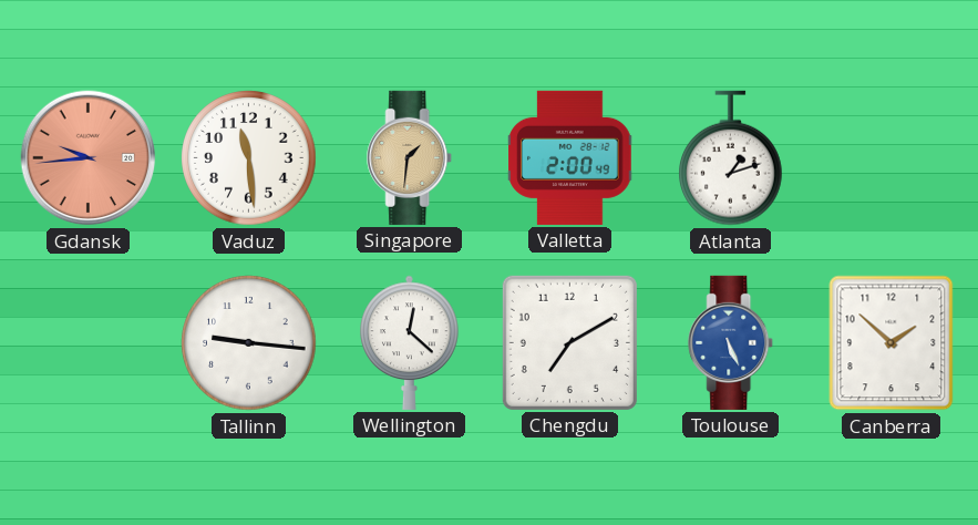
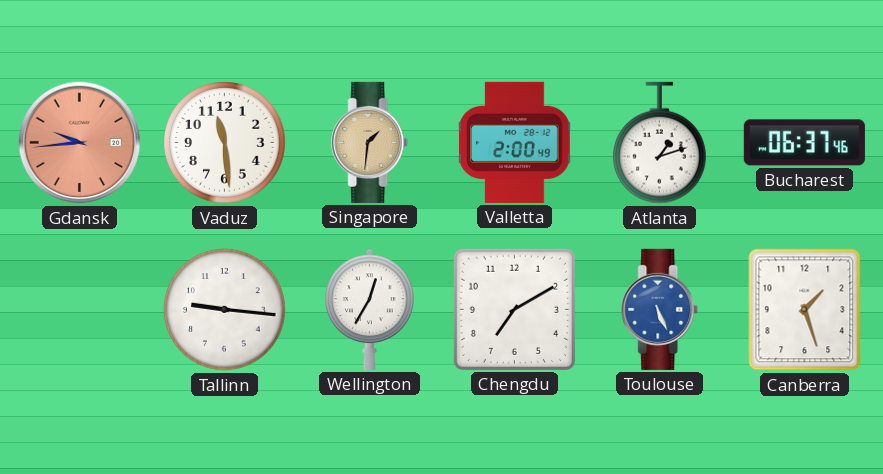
Bucharest: none -> 06:37
Wellington: 12:22 -> 12:35
Canberra: 1:52 -> 1:27
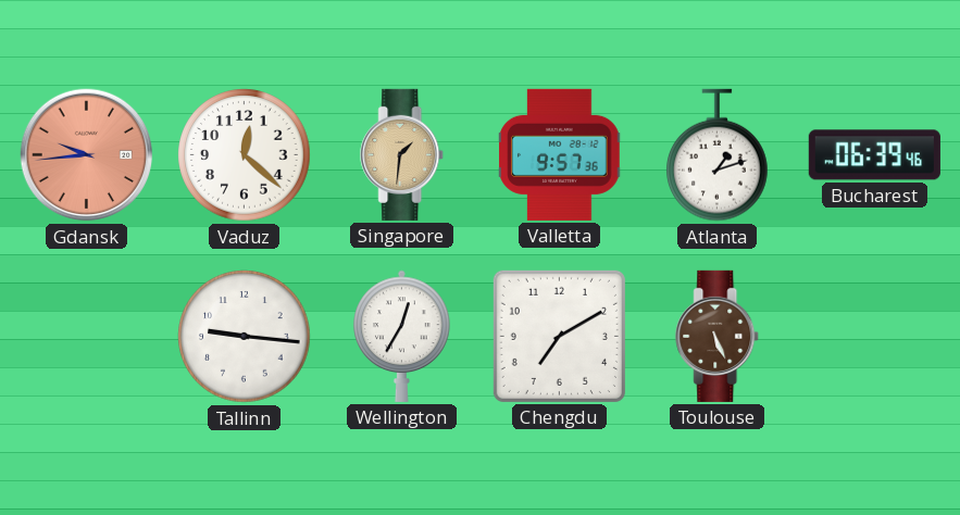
Vaduz: 11:29 -> 12:22
Valletta: 2:00 -> 9:57
Bucharest: 06:37 -> 06:39
Toulouse dial: blue -> brown
Canberra: 1:27 -> none
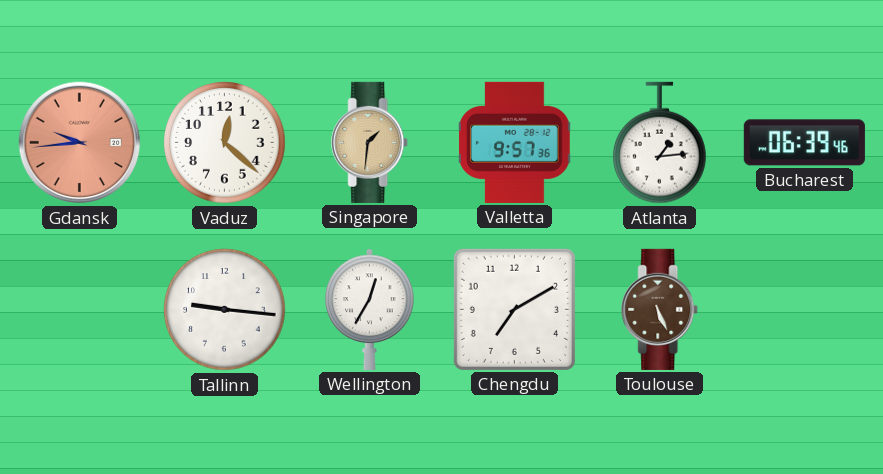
Atlanta: 1:12 -> 1:14
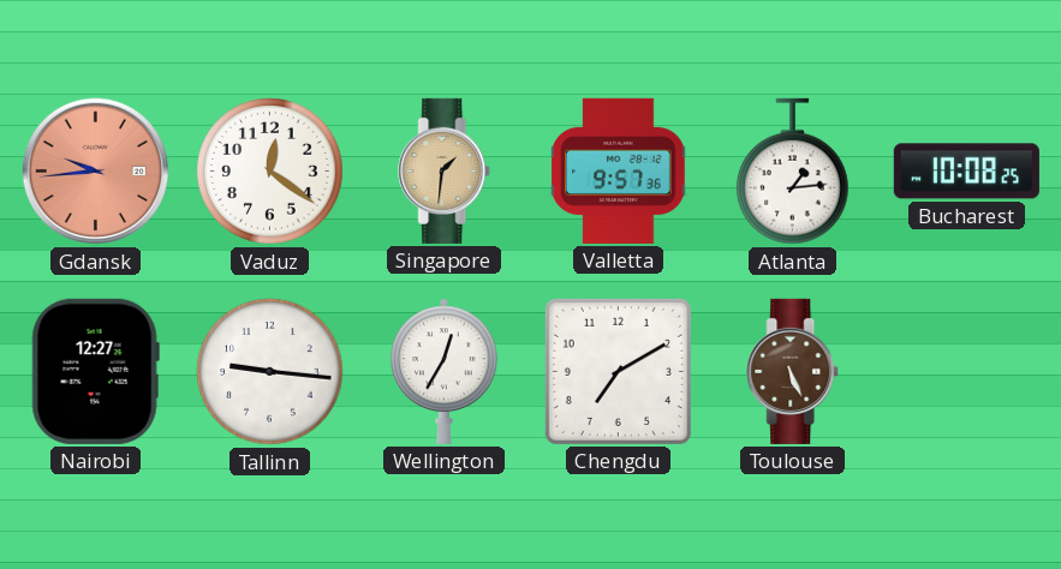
Vaduz: 12:22 -> 12:21
Bucharest: 06:39 -> 10:08
Nairobi: none -> 12:27
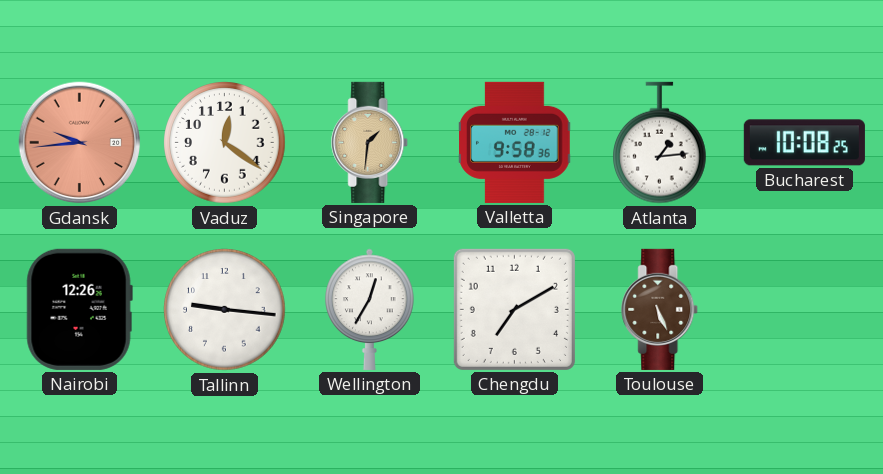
Valletta: 9:57 -> 9:58
Nairobi: 12:27 -> 12:26
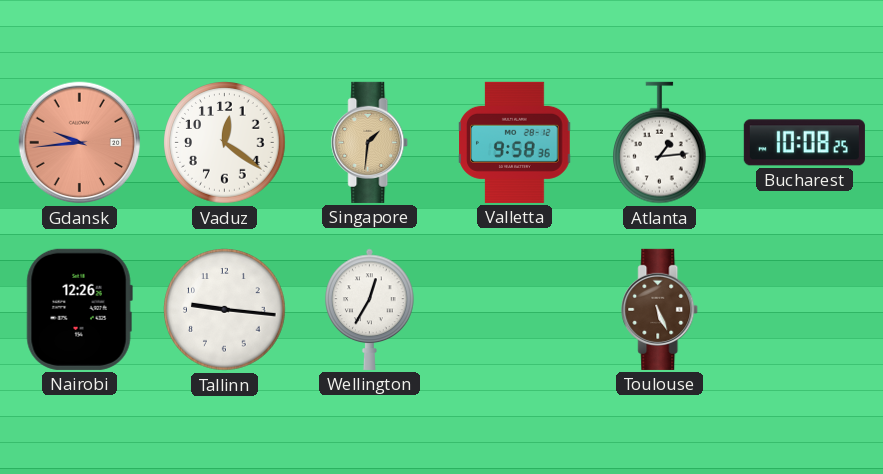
Chengdu: 7:10 -> none
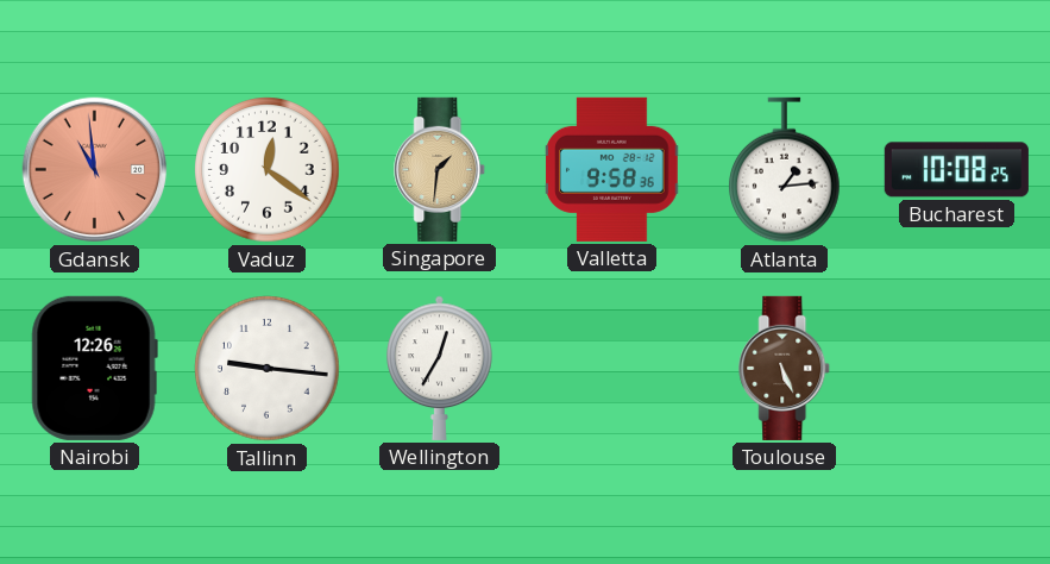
Gdansk: 9:44 -> 10:59
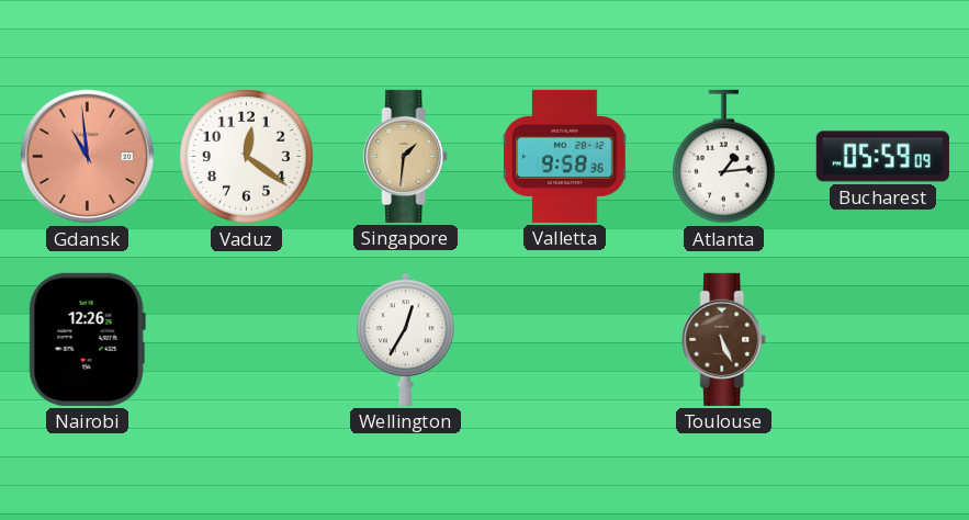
Bucharest: 10:08 -> 05:59
Tallinn: 9:16 -> none
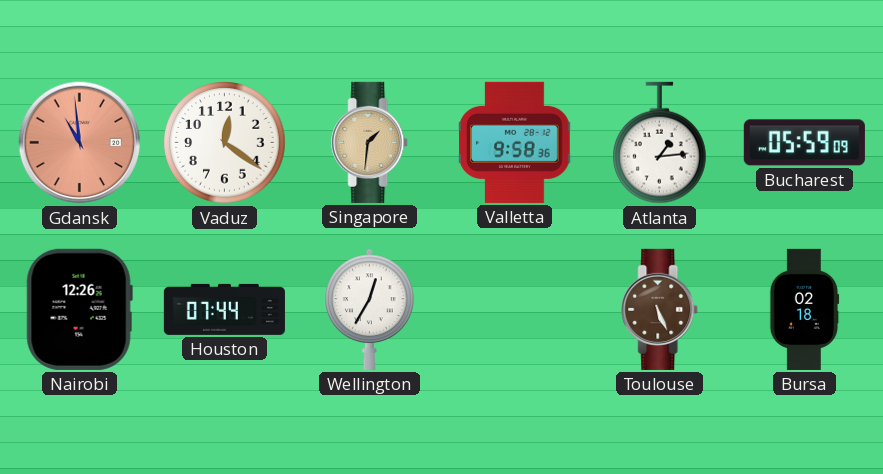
Houston: none -> 07:44
Bursa: none -> 02:18
